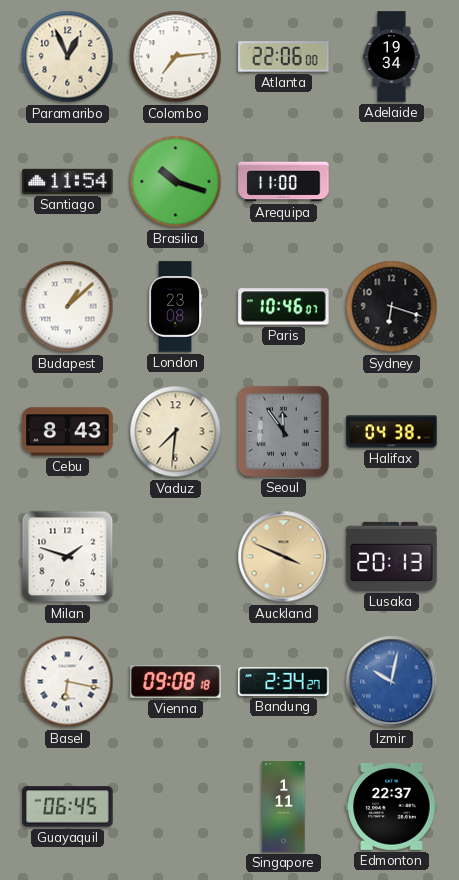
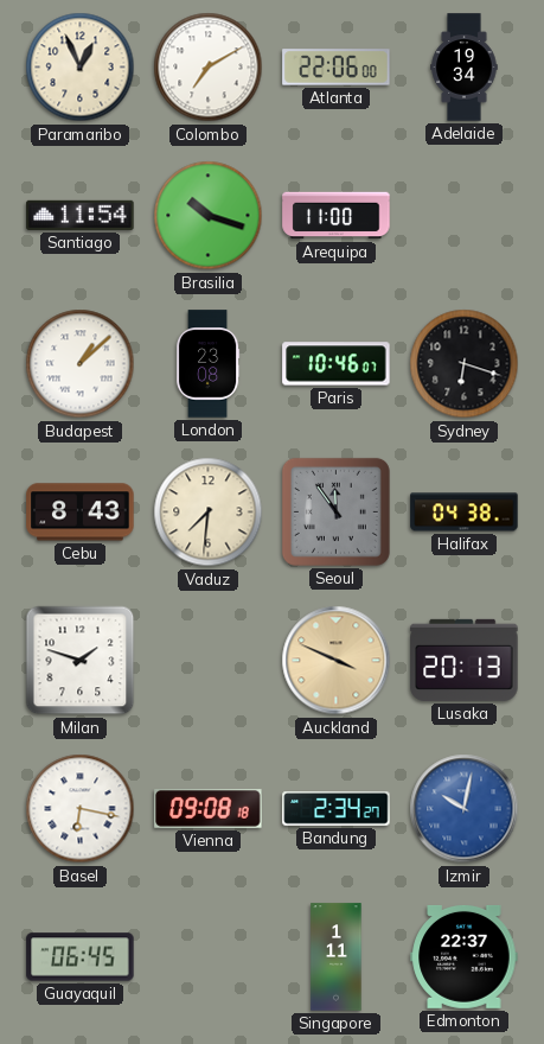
Colombo: 7:14 -> 7:10
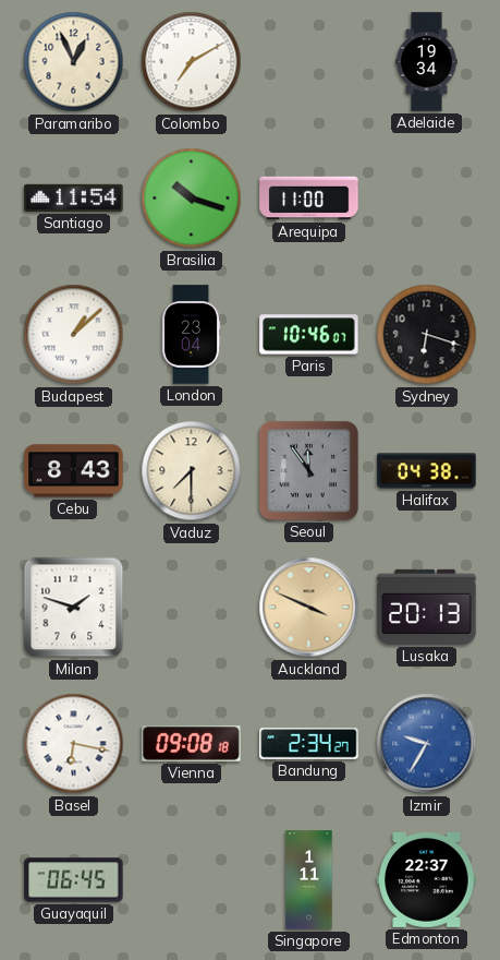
Atlanta: 22:06 -> none
London: 23:08 -> 23:04
Vaduz: 7:31 -> 7:30
Izmir: 10:02 -> 9:35
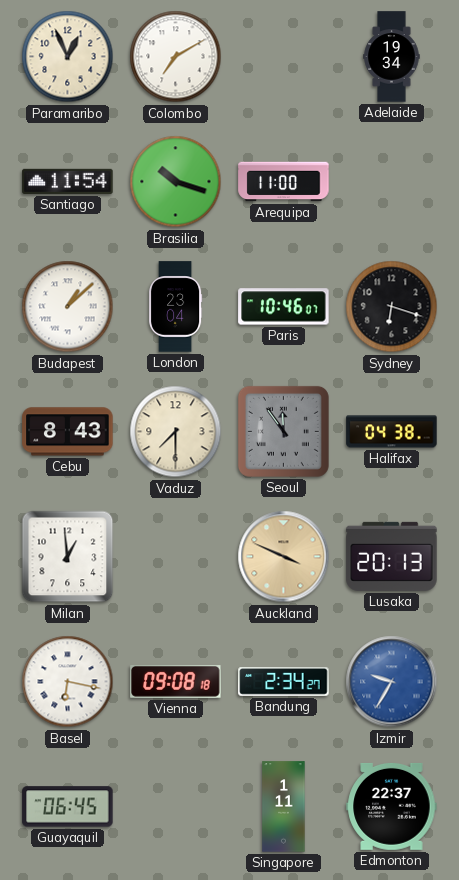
Milan: 1:48 -> 12:59
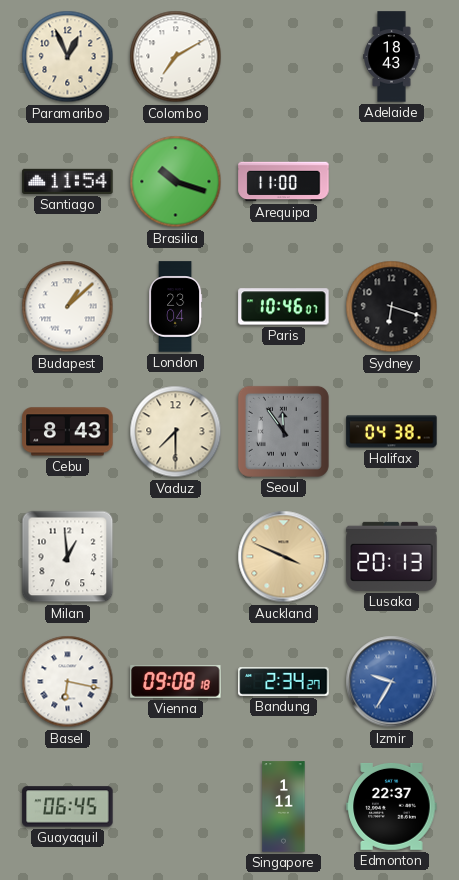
Adelaide: 19:34 -> 18:43
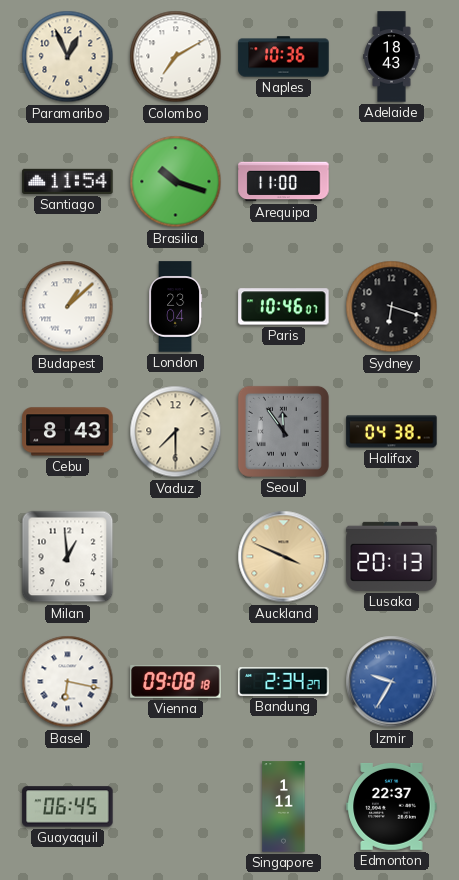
Naples: none -> 10:36
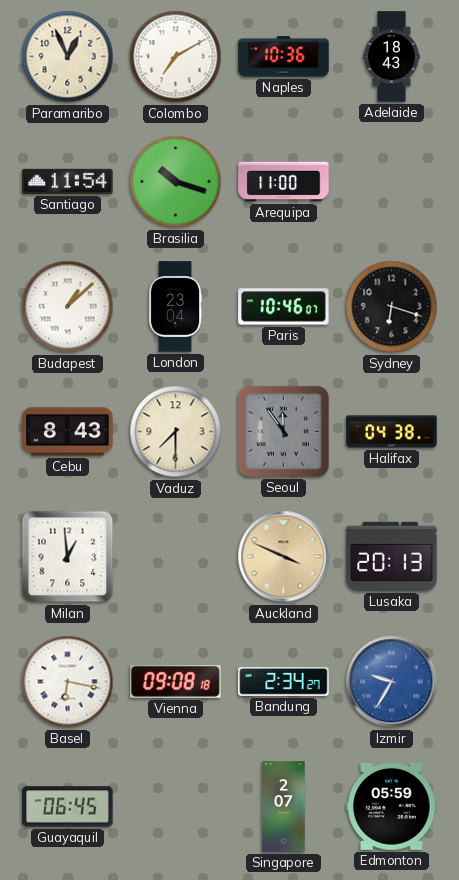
Singapore: 1:11 -> 2:07
Edmonton: 22:37 -> 05:59
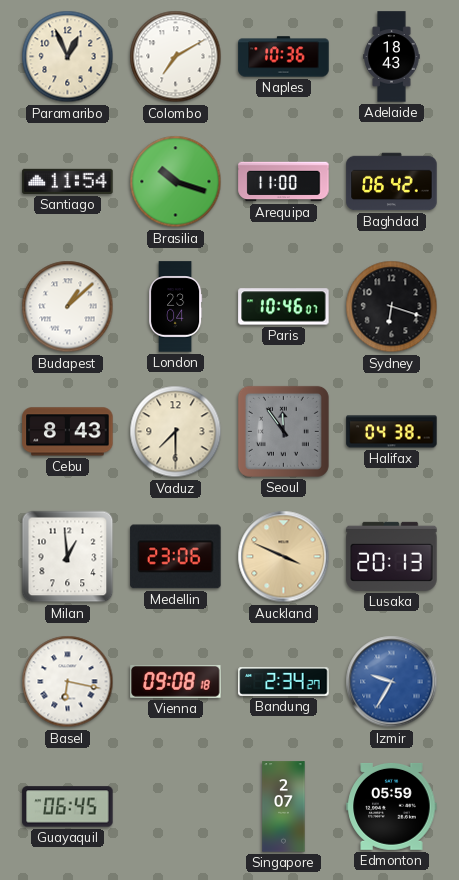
Baghdad: none -> 06:42
Medellin: none -> 23:06
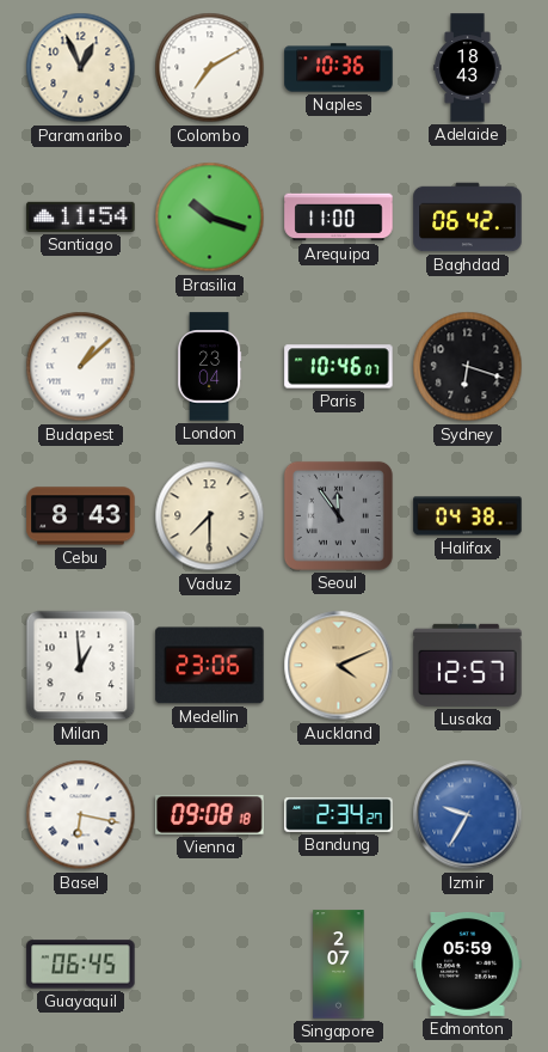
Auckland: 3:49 -> 4:11
Lusaka: 20:13 -> 12:57
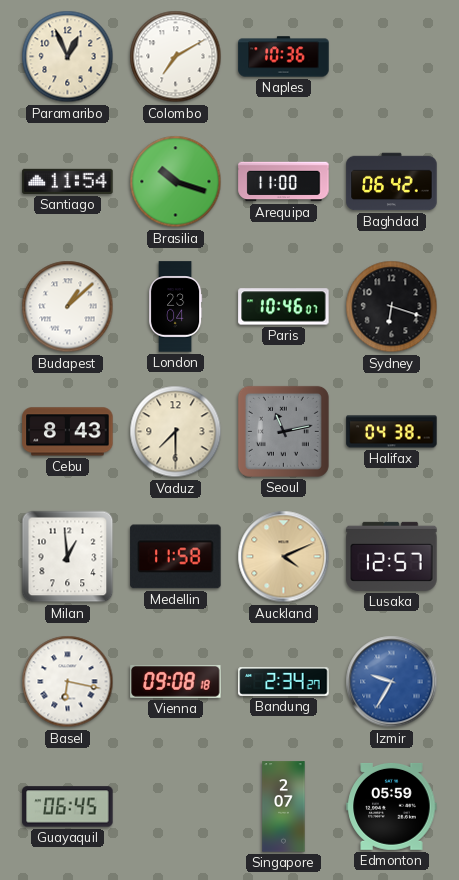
Adelaide: 18:43 -> none
Seoul: 11:54 -> 11:13
Medellin: 23:06 -> 11:58
